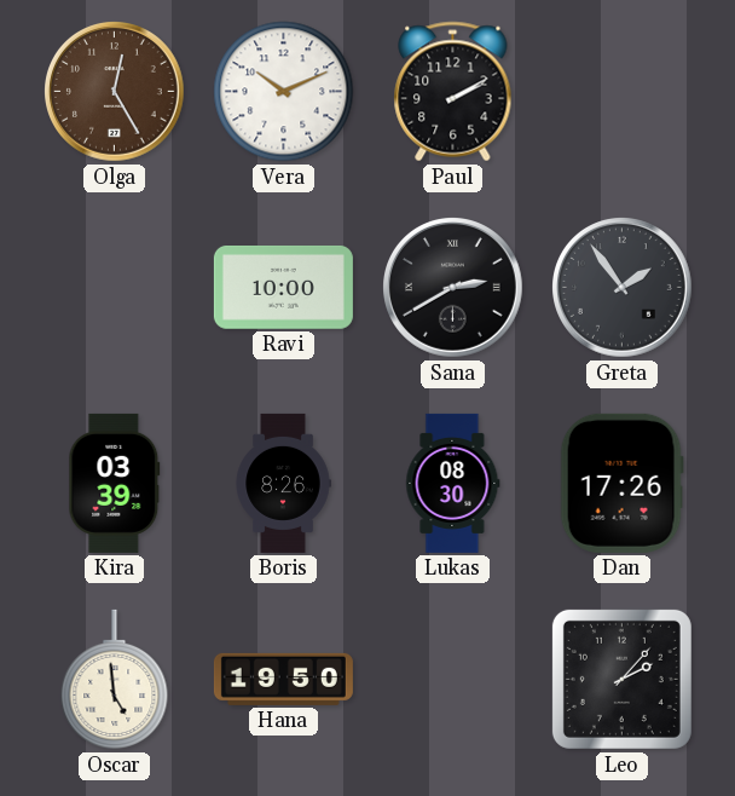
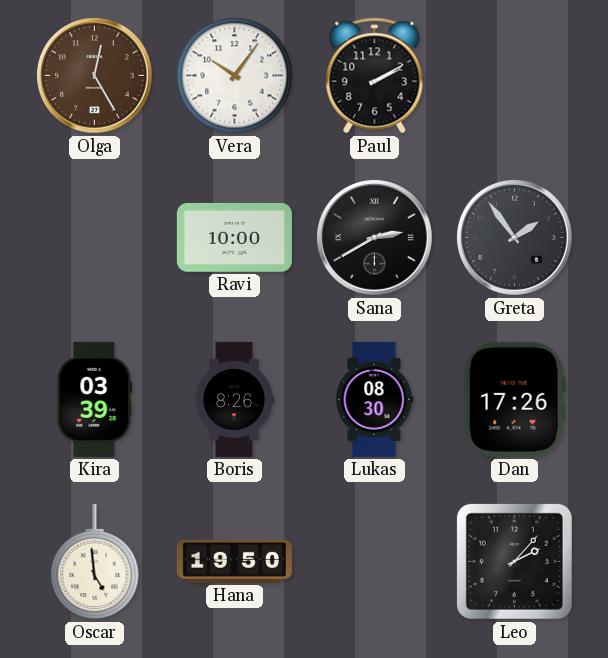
Vera: 10:11 -> 10:06
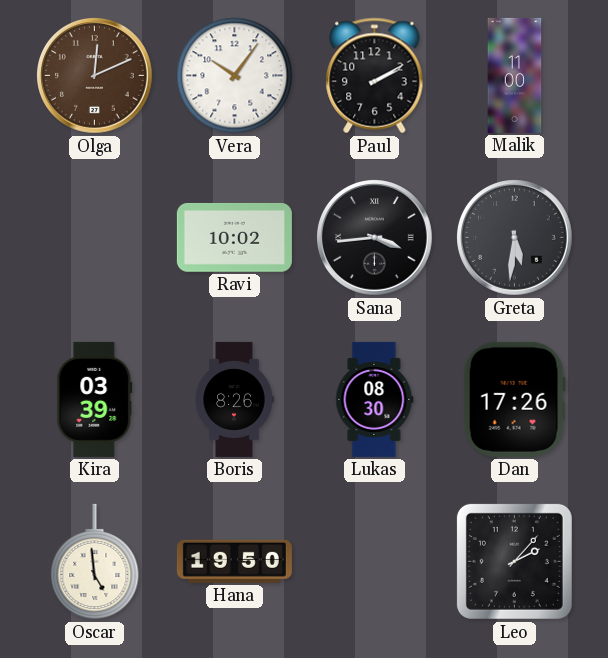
Olga: 12:25 -> 12:11
Malik: none -> 11:00
Ravi: 10:00 -> 10:02
Sana: 2:40 -> 3:44
Greta: 1:54 -> 5:31
